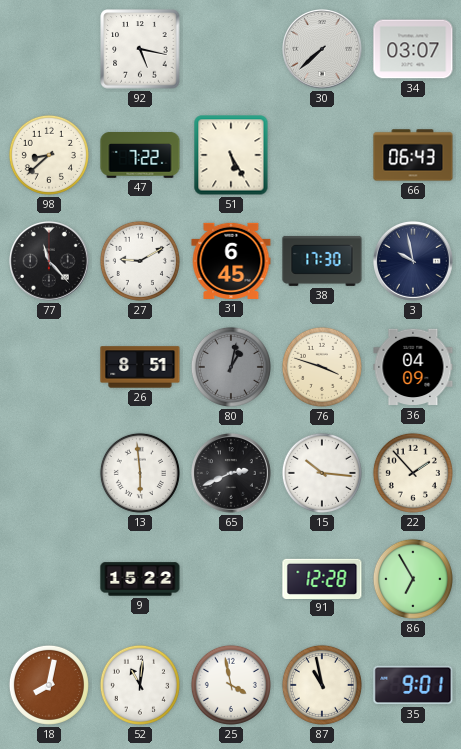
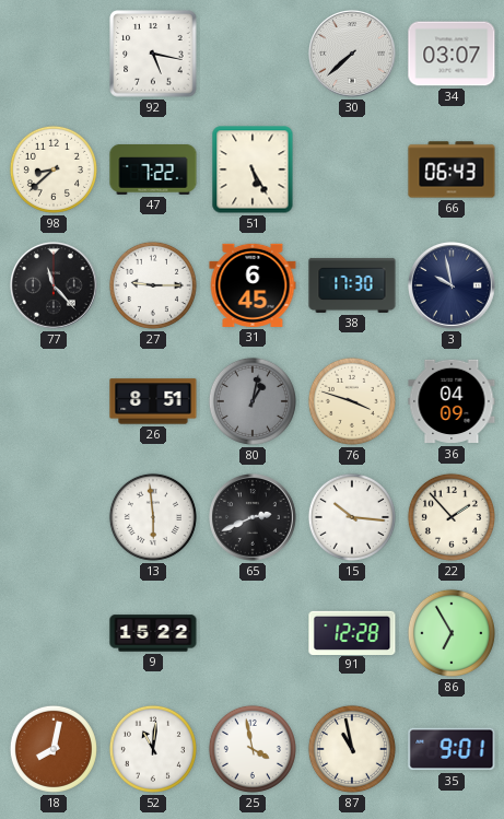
27: 9:10 -> 9:15
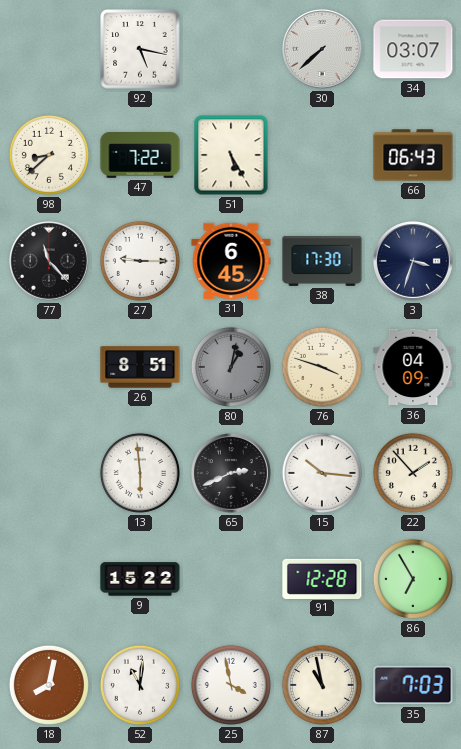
3: 9:58 -> 3:33
35: 9:01 -> 7:03
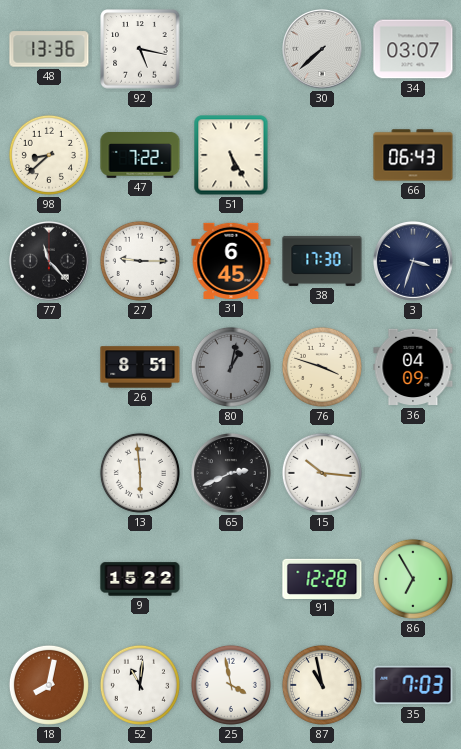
48: none -> 13:36
22: 1:53 -> none
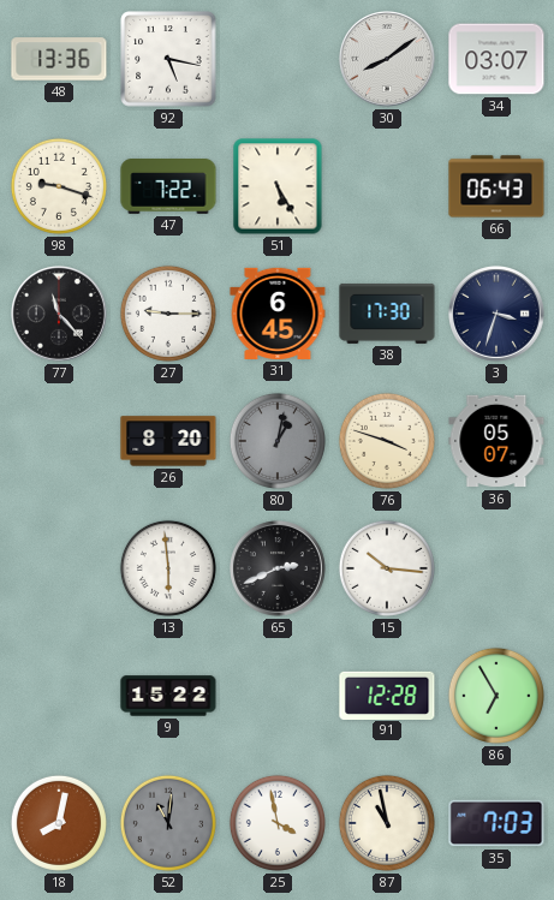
30: 7:38 -> 8:09
98: 8:38 -> 9:18
26: 8:51 -> 8:20
36: 04:09 -> 05:07
52 dial: white -> grey
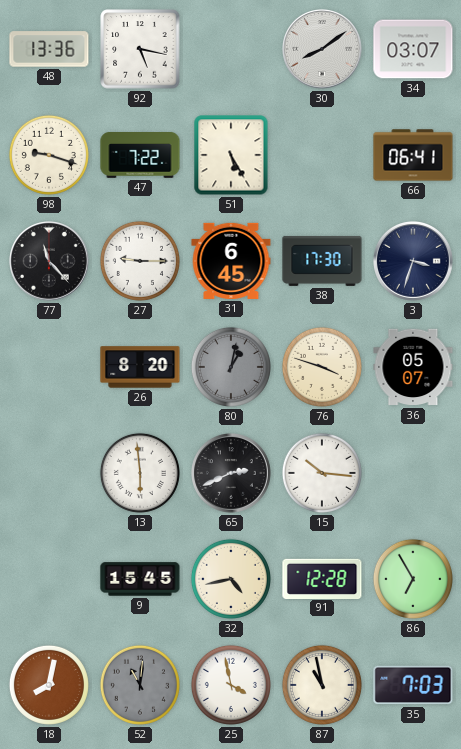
66: 06:43 -> 06:41
9: 15:22 -> 15:45
32: none -> 4:43
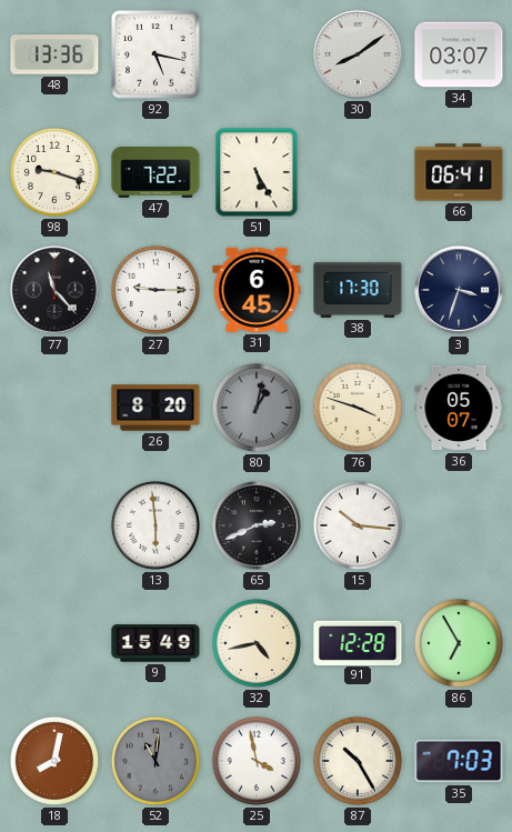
9: 15:45 -> 15:49
87: 10:58 -> 10:25
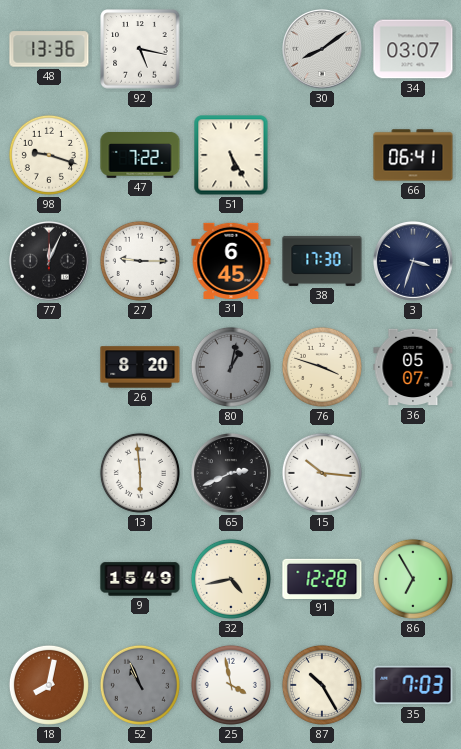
77: 11:23 -> 12:04
52: 11:01 -> 10:56
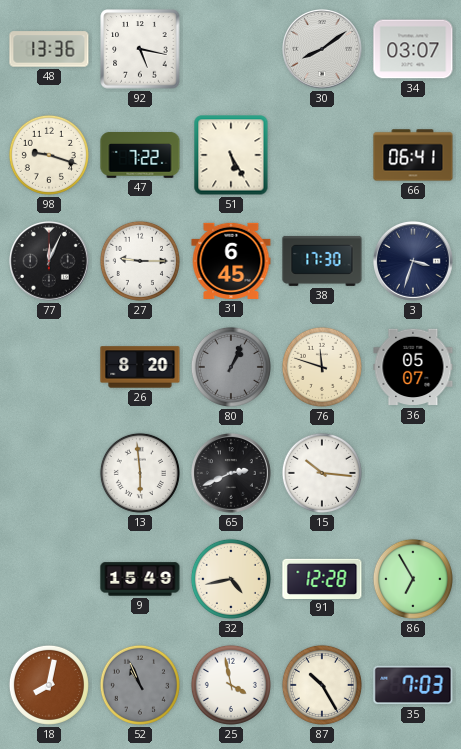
80: 1:02 -> 1:04
76: 3:48 -> 11:48
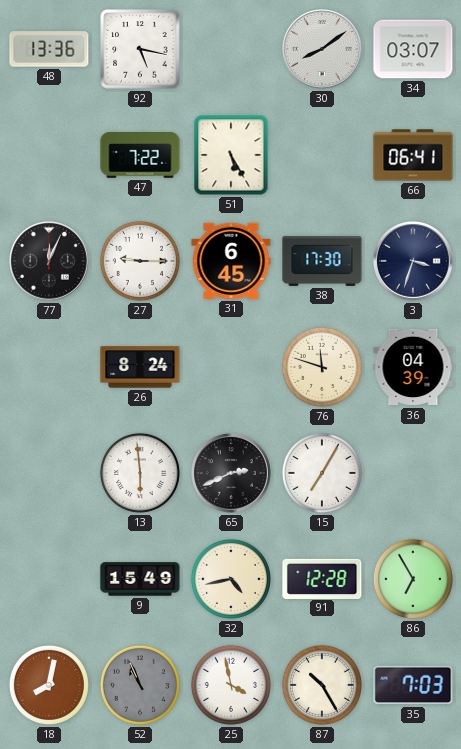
98: 9:18 -> none
26: 8:20 -> 8:24
80: 1:04 -> none
36: 05:07 -> 04:39
15: 10:16 -> 7:05
